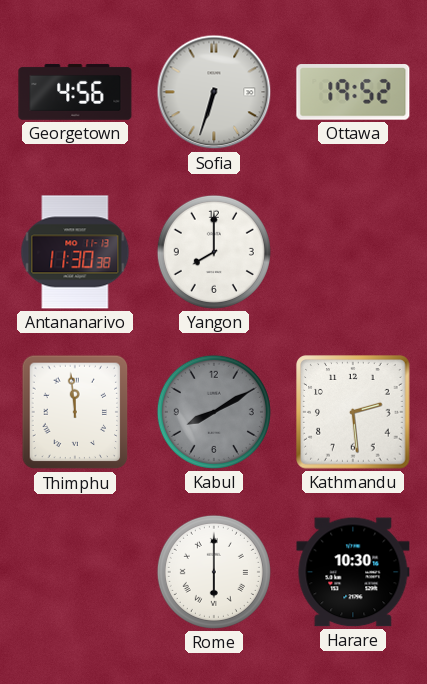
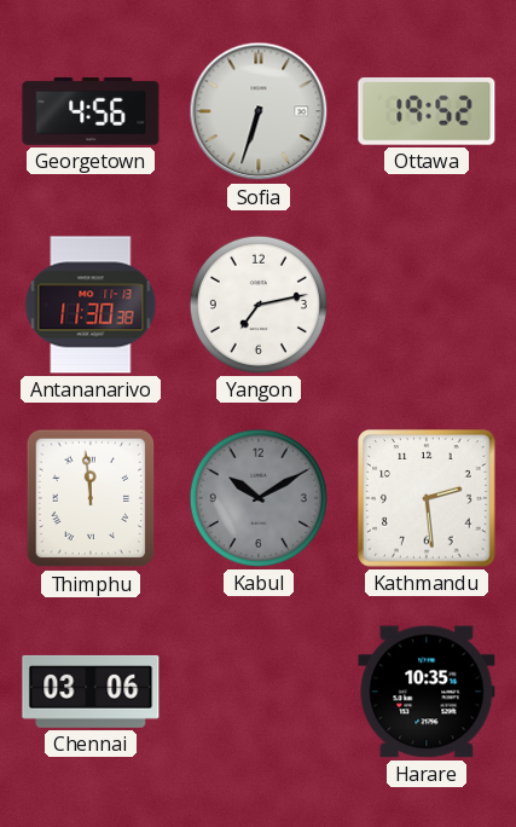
Yangon: 8:00 -> 7:13
Kabul: 8:10 -> 10:10
Chennai: none -> 03:06
Rome: 6:00 -> none
Harare: 10:30 -> 10:35
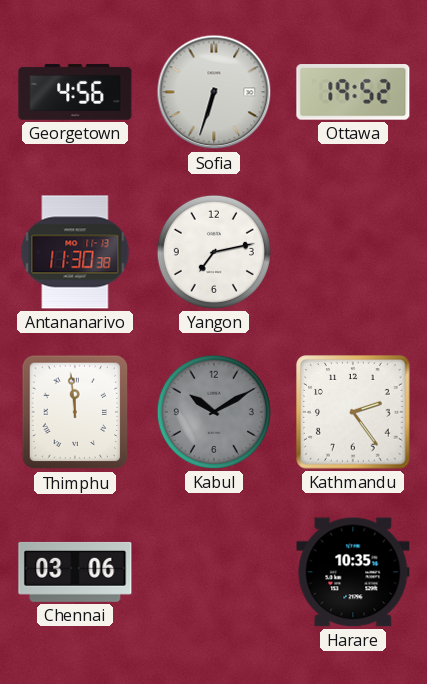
Kathmandu: 2:29 -> 2:24
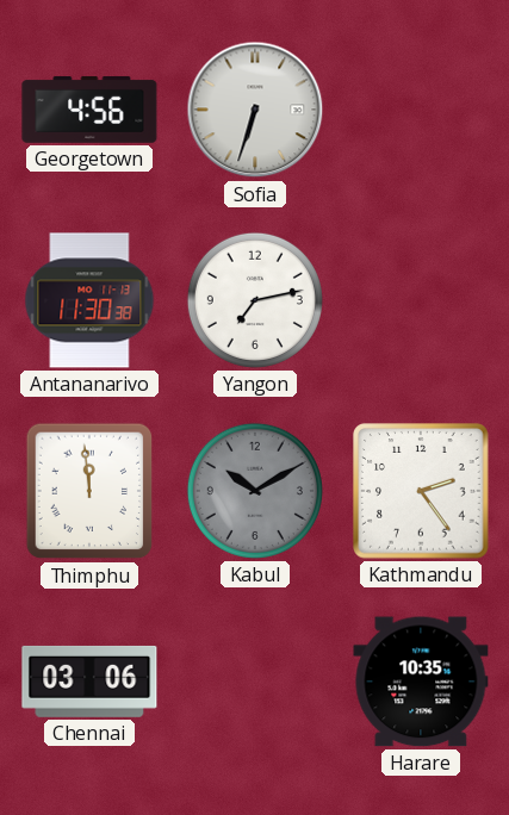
Ottawa: 19:52 -> none
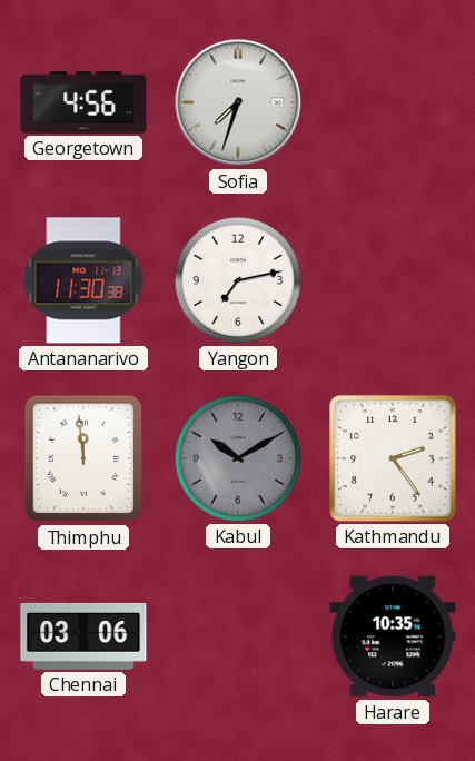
Sofia: 6:33 -> 7:33
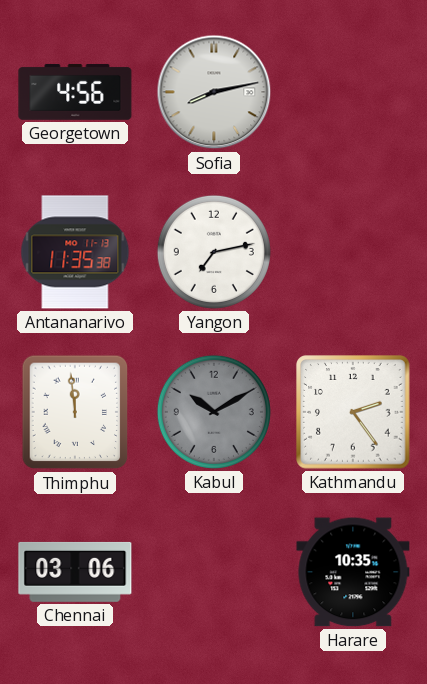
Sofia: 7:33 -> 8:13
Antananarivo: 11:30 -> 11:35
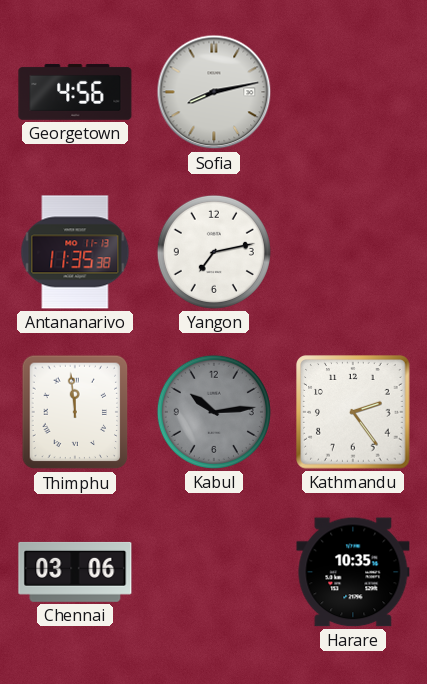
Kabul: 10:10 -> 10:14
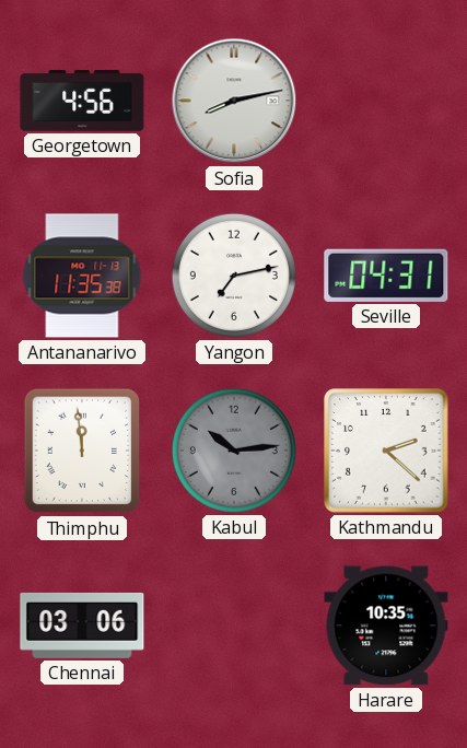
Seville: none -> 04:31
Kathmandu: 2:24 -> 2:22
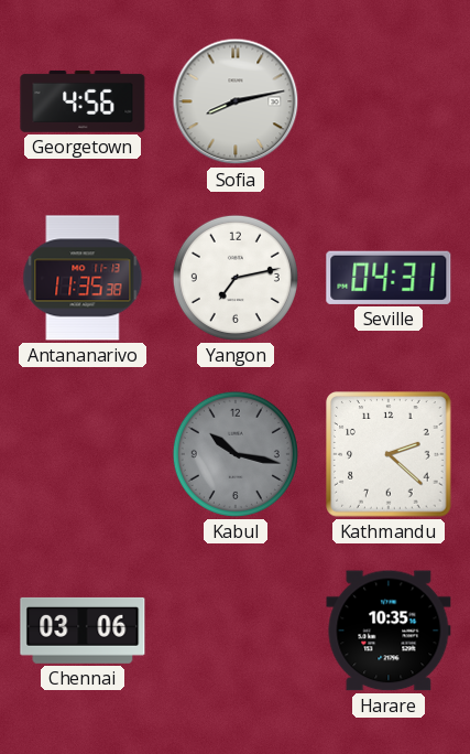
Thimphu: 11:59 -> none
Kabul: 10:14 -> 10:17
